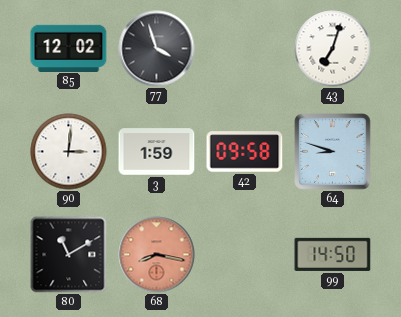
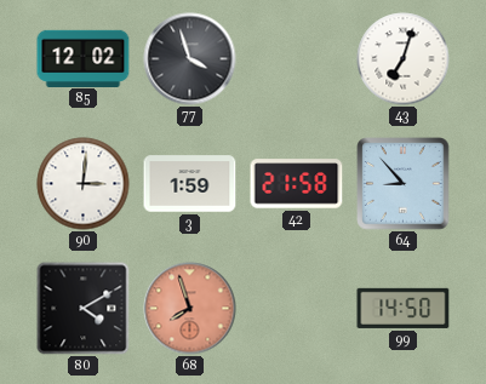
42: 09:58 -> 21:58
64: 8:48 -> 8:53
80: 11:10 -> 4:10
68: 8:17 -> 7:57
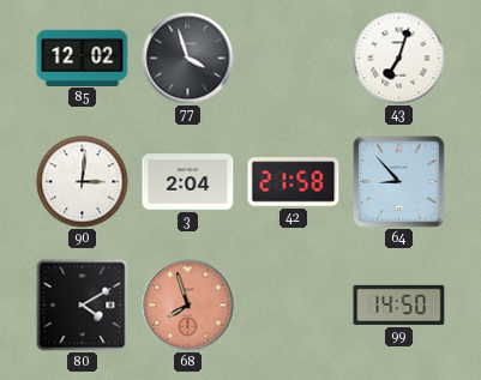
3: 1:59 -> 2:04
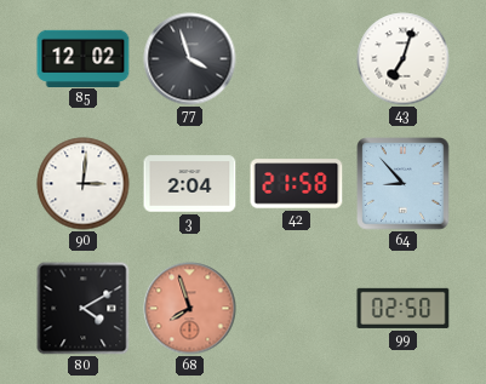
99: 14:50 -> 02:50
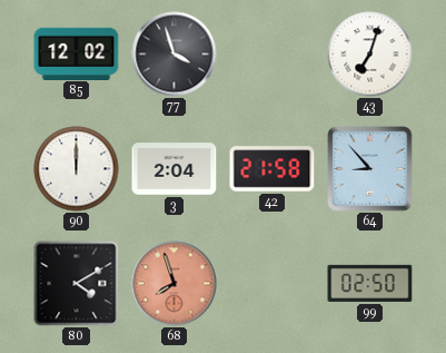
90: 3:01 -> 12:00
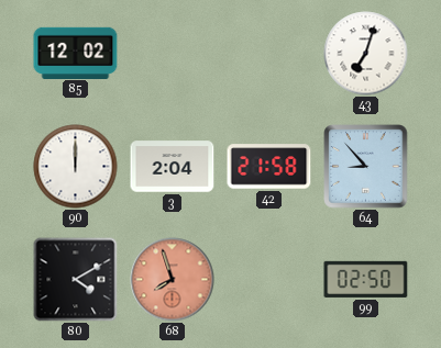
77: 3:57 -> none
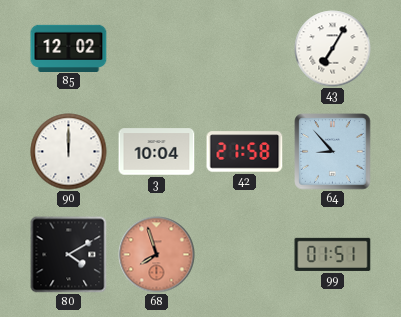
43: 7:03 -> 7:05
3: 2:04 -> 10:04
99: 02:50 -> 01:51
